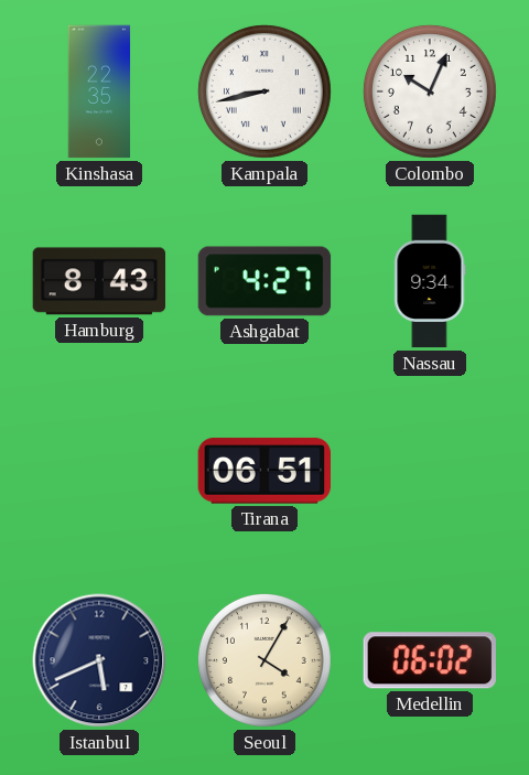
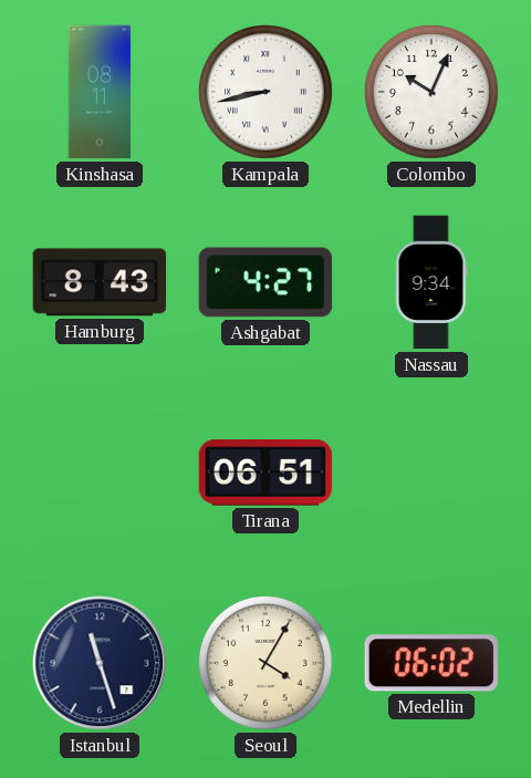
Kinshasa: 22:35 -> 08:11
Istanbul: 5:41 -> 11:27
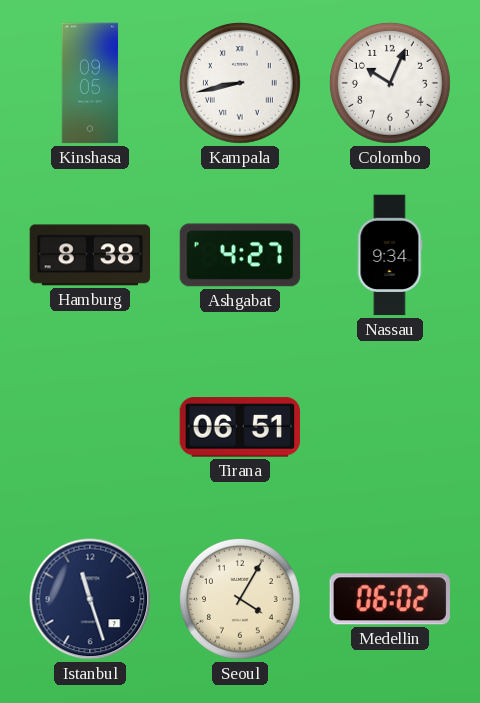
Kinshasa: 08:11 -> 09:05
Hamburg: 8:43 -> 8:38
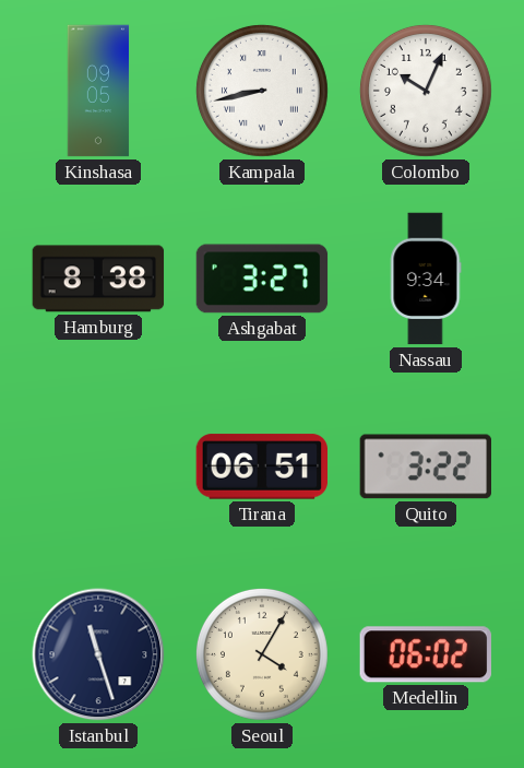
Ashgabat: 4:27 -> 3:27
Quito: none -> 3:22
